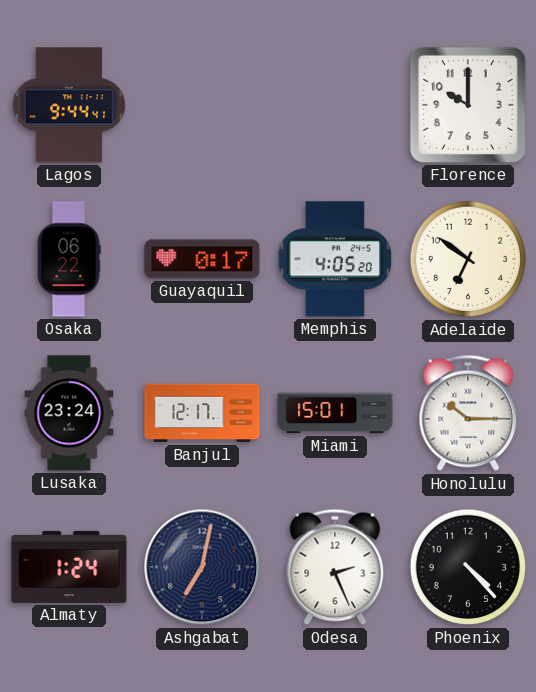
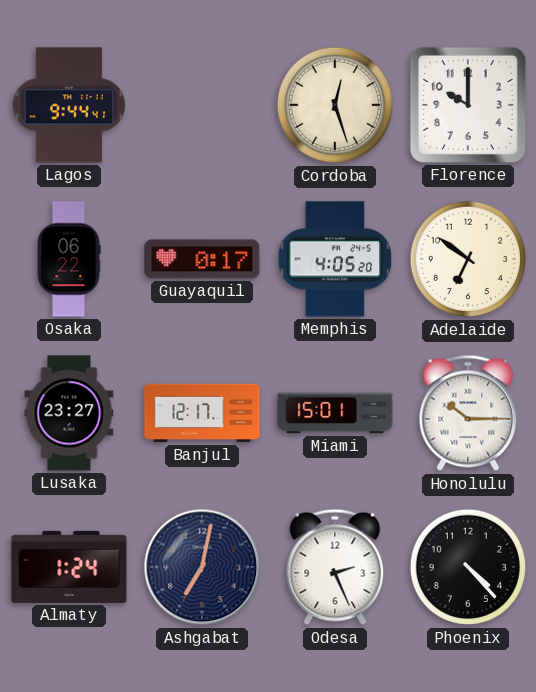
Cordoba: none -> 12:27
Lusaka: 23:24 -> 23:27
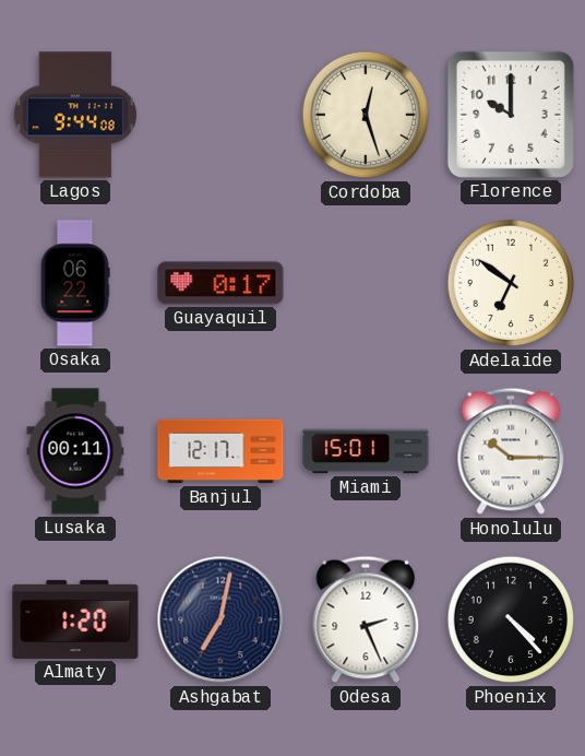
Lagos: 9:44:41 -> 9:44:08
Memphis: 4:05 -> none
Lusaka: 23:27 -> 00:11
Almaty: 1:24 -> 1:20
